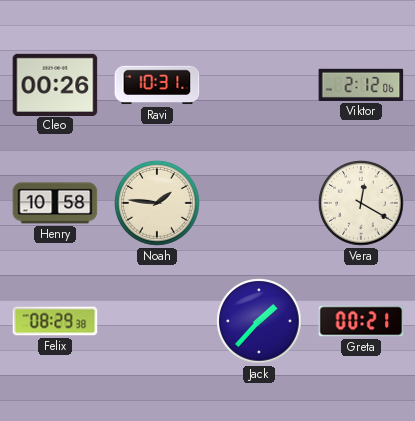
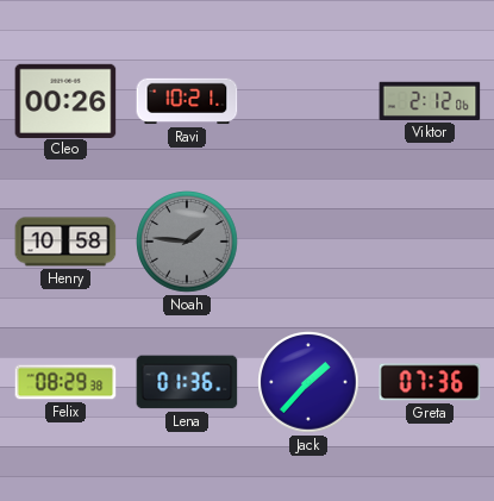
Ravi: 10:31 -> 10:21
Noah dial: cream -> grey
Vera: 12:20 -> none
Lena: none -> 01:36
Greta: 00:21 -> 07:36
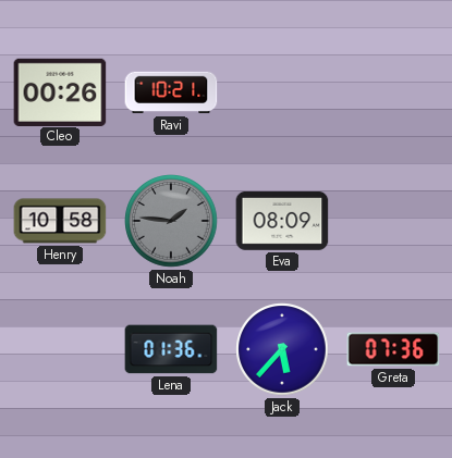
Viktor: 2:12 -> none
Eva: none -> 08:09
Felix: 08:29 -> none
Jack: 1:37 -> 5:37
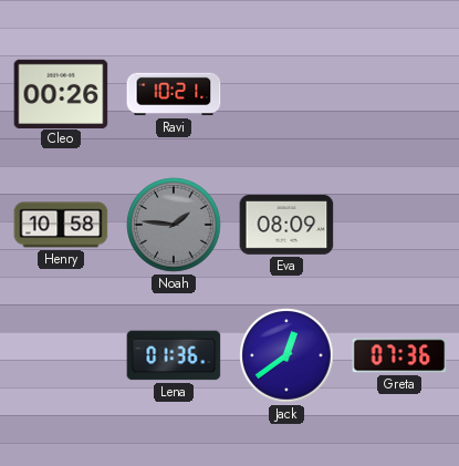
Jack: 5:37 -> 12:39
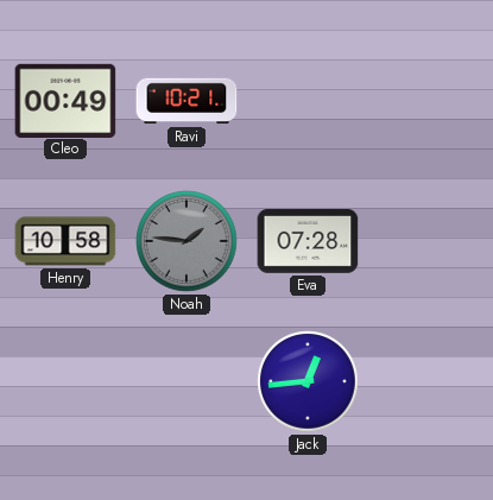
Cleo: 00:26 -> 00:49
Eva: 08:09 -> 07:28
Lena: 01:36 -> none
Jack: 12:39 -> 12:44
Greta: 07:36 -> none
